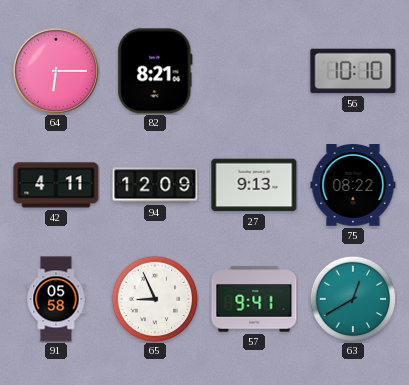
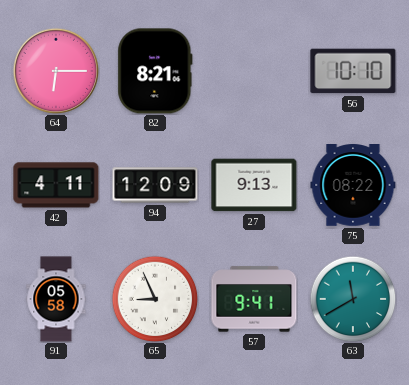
63: 12:40 -> 11:40
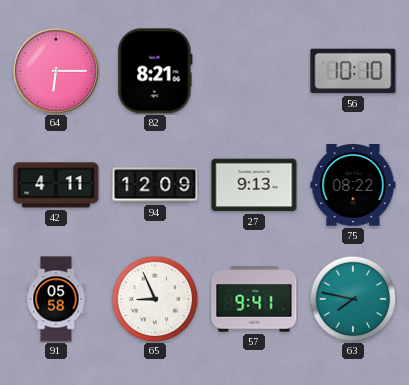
63: 11:40 -> 7:47
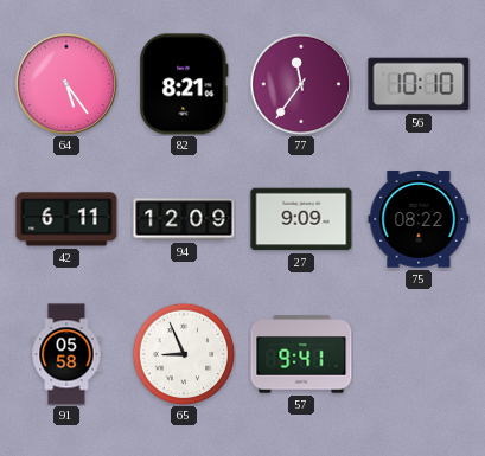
64: 6:15 -> 5:24
77: none -> 11:36
42: 4:11 -> 6:11
27: 9:13 -> 9:09
63: 7:47 -> none
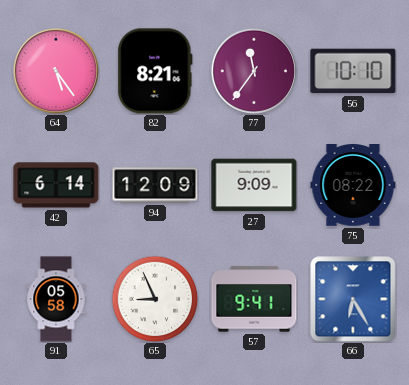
42: 6:11 -> 6:14
66: none -> 6:25
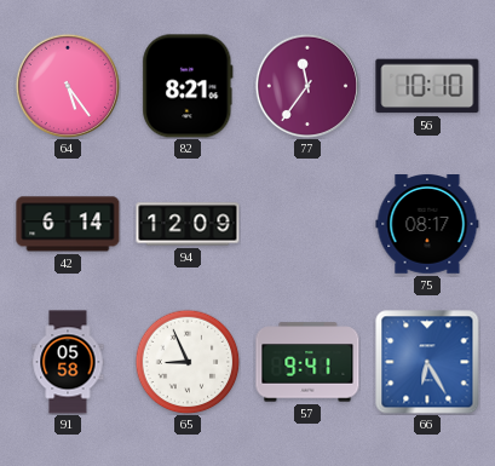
27: 9:09 -> none
75: 08:22 -> 08:17
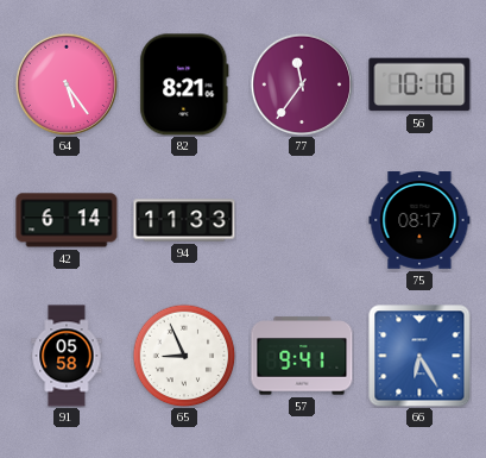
94: 12:09 -> 11:33
